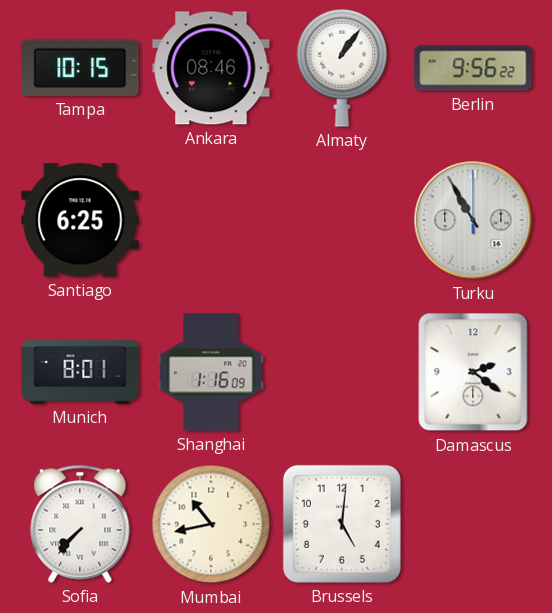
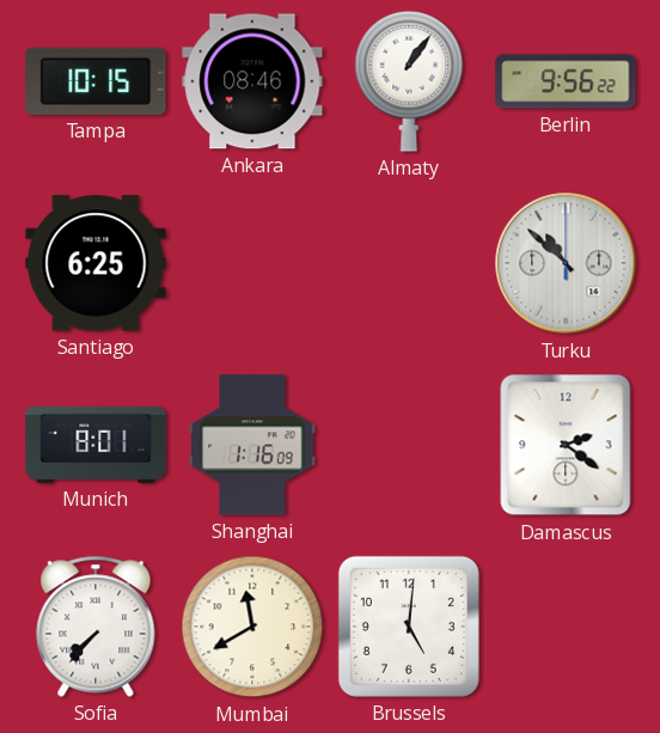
Turku: 10:55 -> 10:52
Mumbai: 10:43 -> 11:40
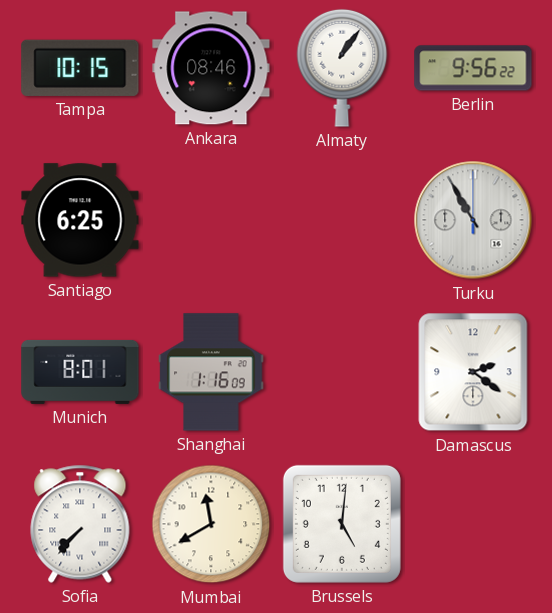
Turku: 10:52 -> 10:55
